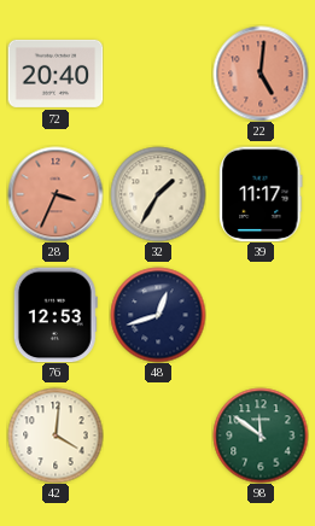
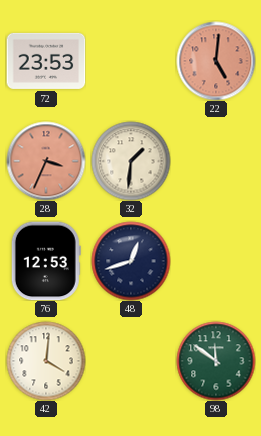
72: 20:40 -> 23:53
32: 1:35 -> 1:31
39: 11:17 -> none
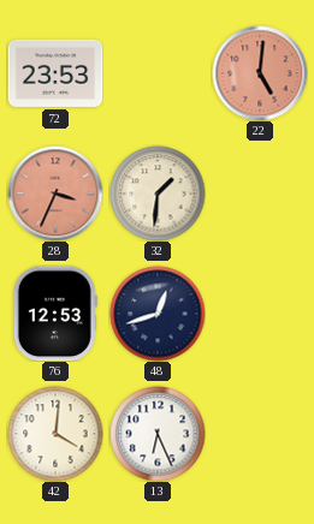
13: none -> 6:26
98: 11:51 -> none
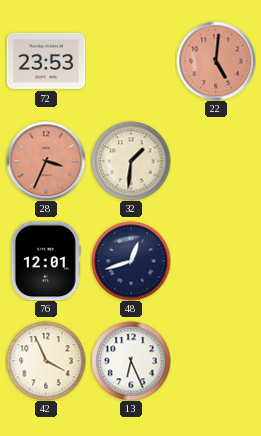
76: 12:53 -> 12:01
42: 4:01 -> 3:56
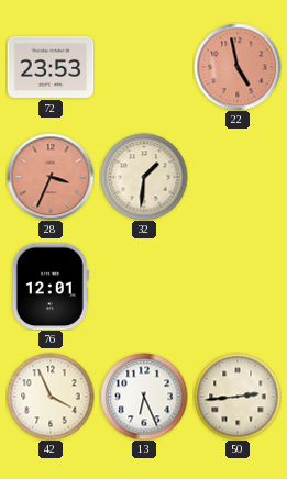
22: 5:01 -> 4:58
48: 12:42 -> none
50: none -> 2:44
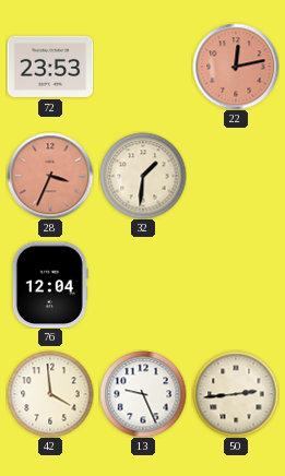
22: 4:58 -> 12:13
76: 12:01 -> 12:04
42: 3:56 -> 3:59
13: 6:26 -> 9:26
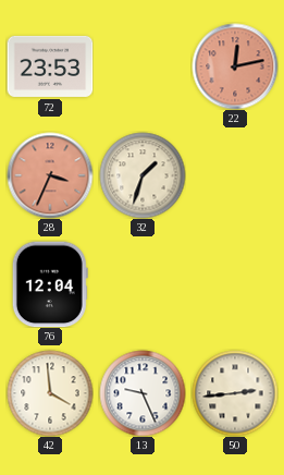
32: 1:31 -> 1:33
